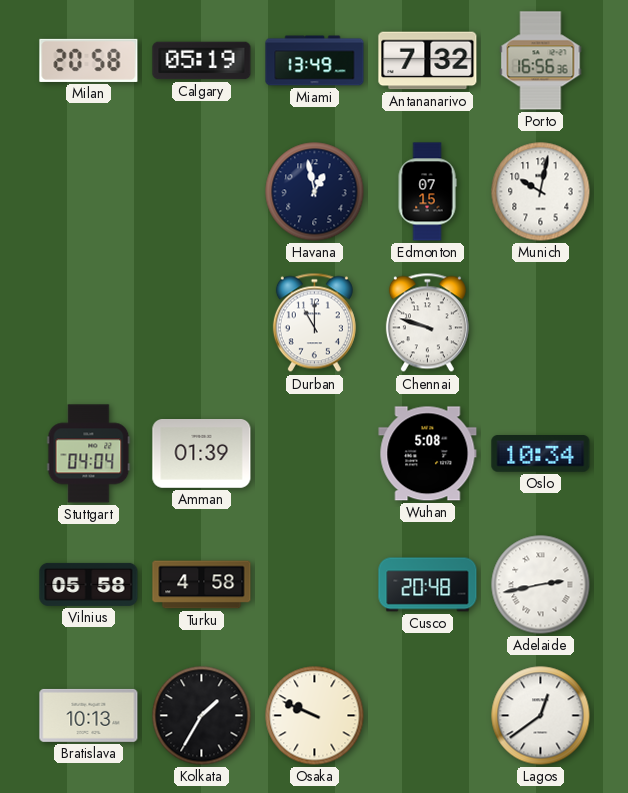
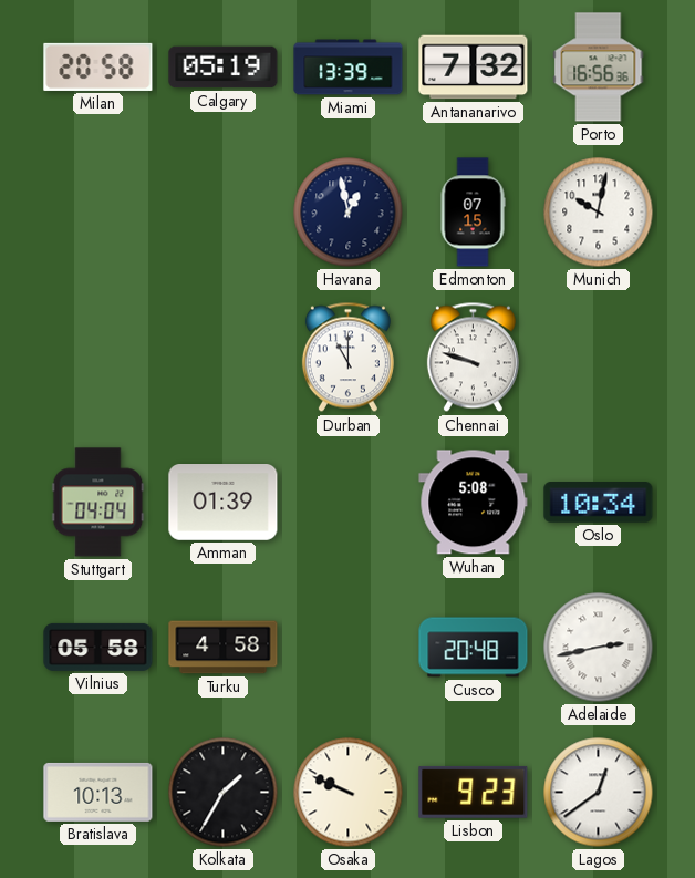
Miami: 13:49 -> 13:39
Lisbon: none -> 9:23
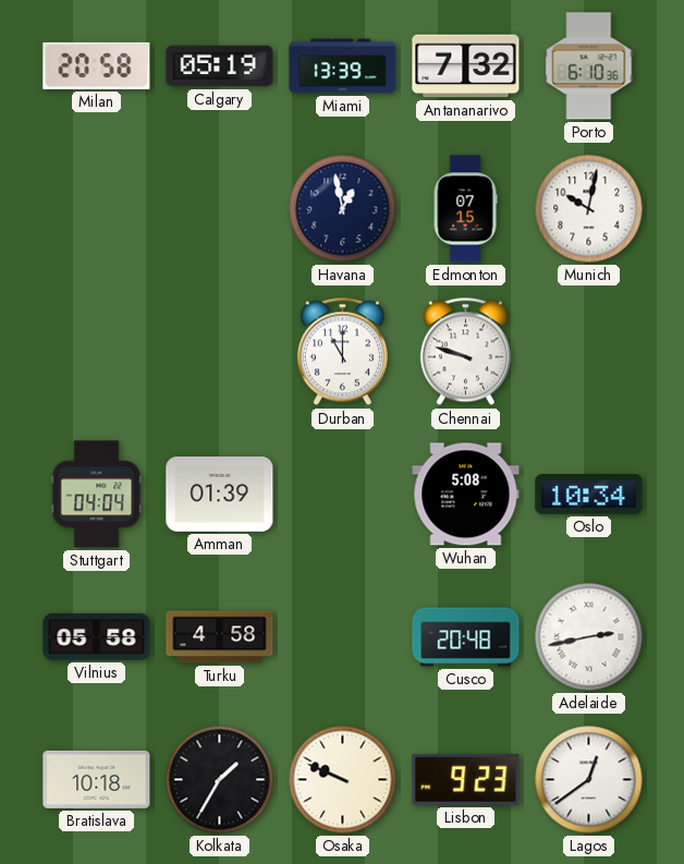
Porto: 16:56 -> 6:10
Bratislava: 10:13 -> 10:18
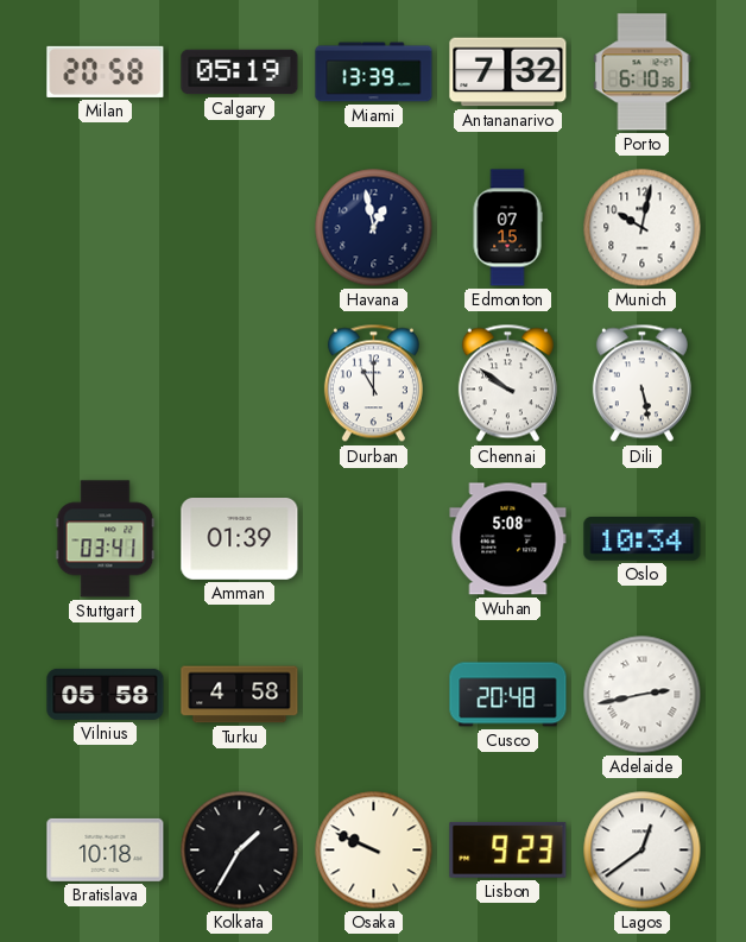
Chennai: 9:48 -> 9:51
Dili: none -> 5:28
Stuttgart: 04:04 -> 03:41
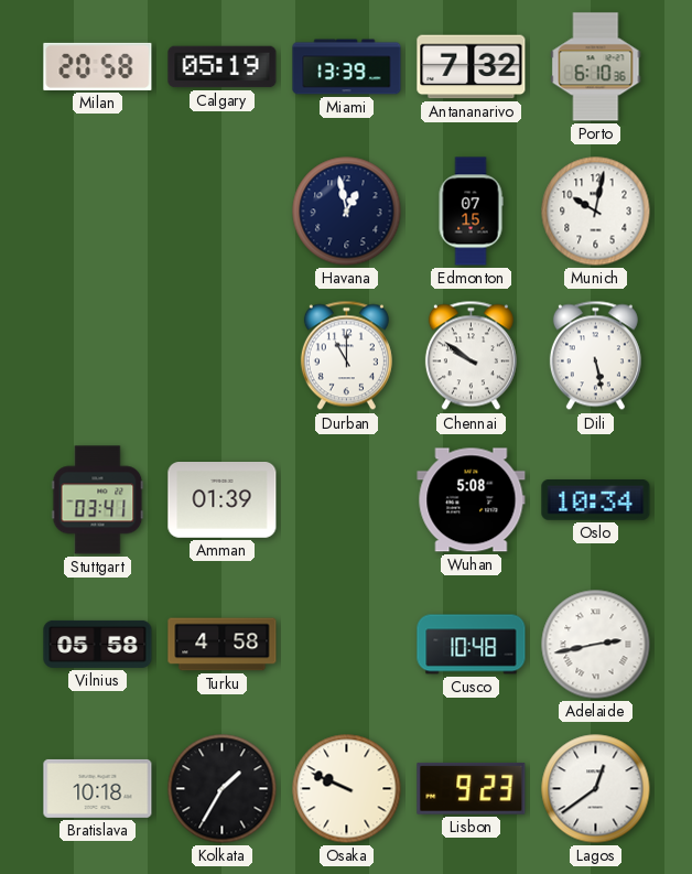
Cusco: 20:48 -> 10:48
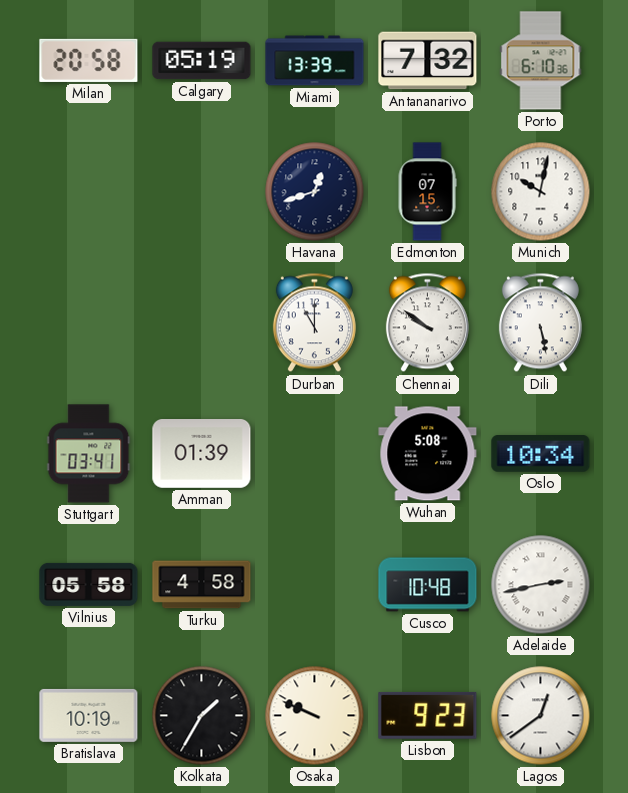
Havana: 12:58 -> 12:42
Bratislava: 10:18 -> 10:19
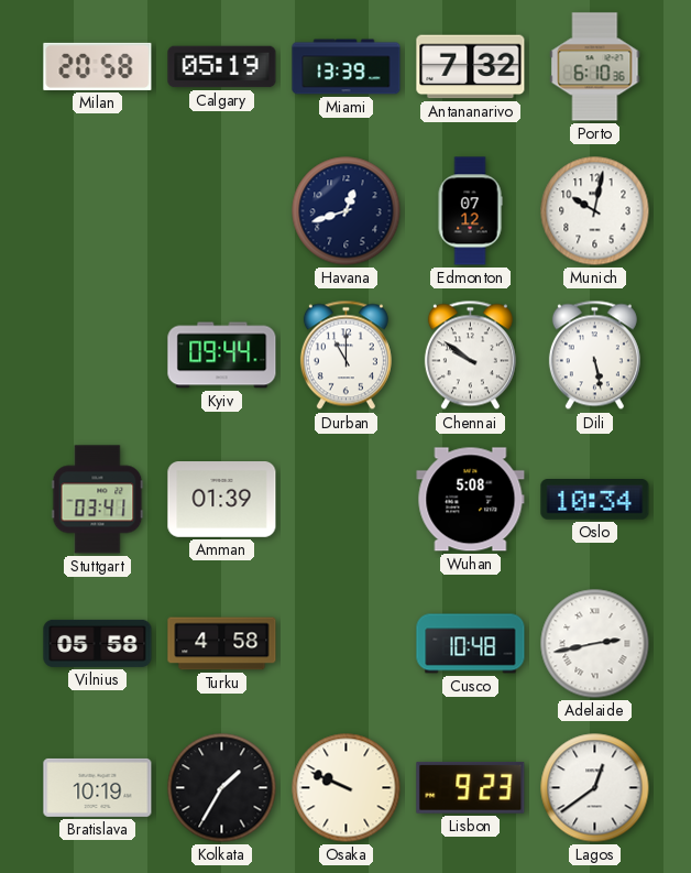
Edmonton: 07:15 -> 07:12
Kyiv: none -> 09:44
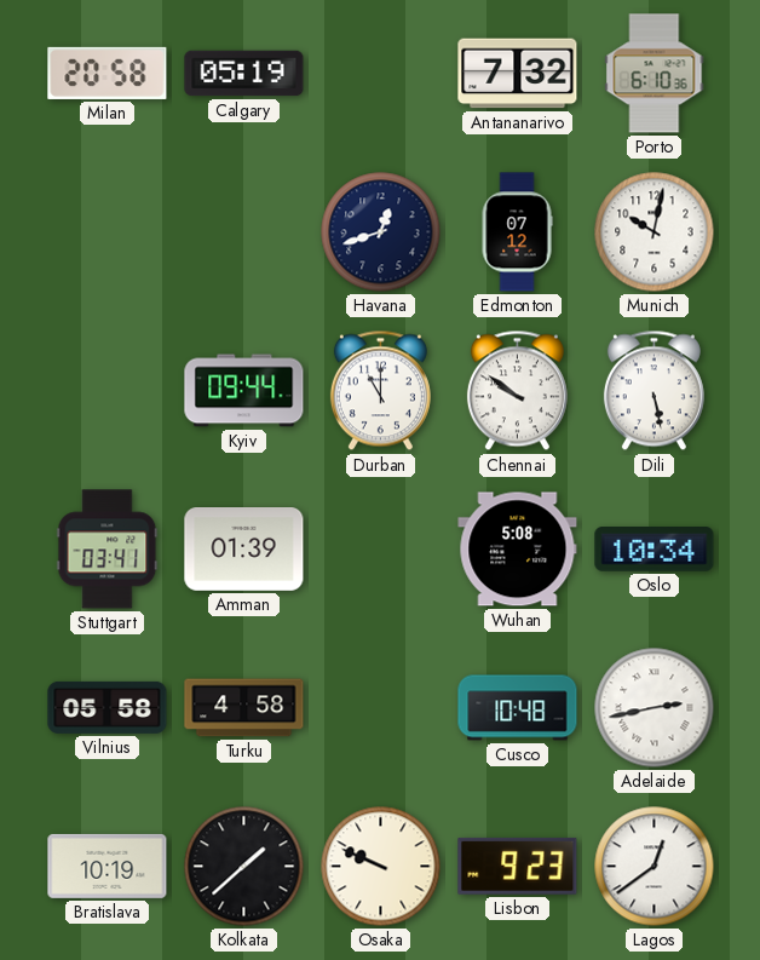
Miami: 13:39 -> none
Kolkata: 1:35 -> 1:38
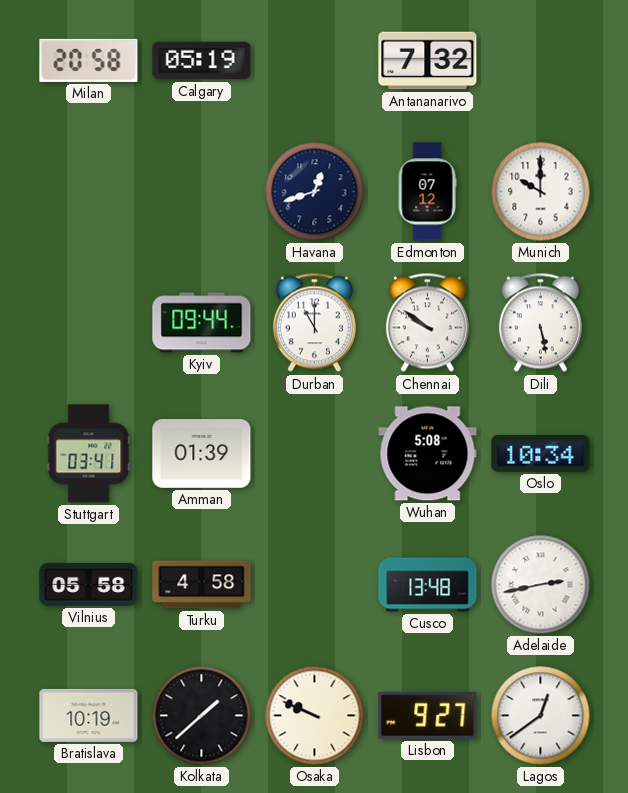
Porto: 6:10 -> none
Munich: 10:02 -> 10:00
Cusco: 10:48 -> 13:48
Lisbon: 9:23 -> 9:27
